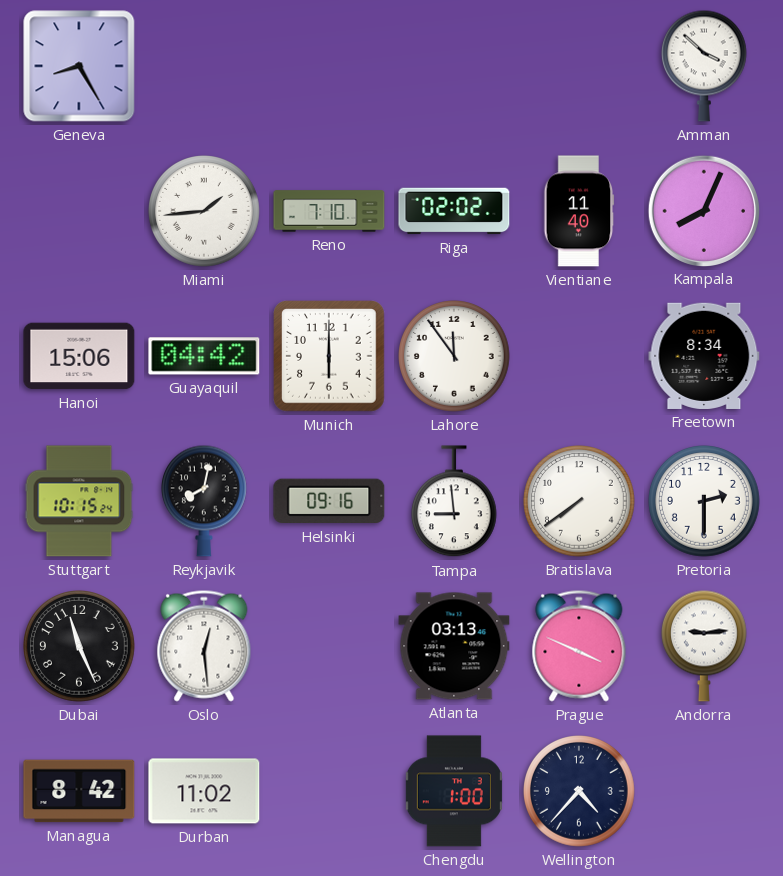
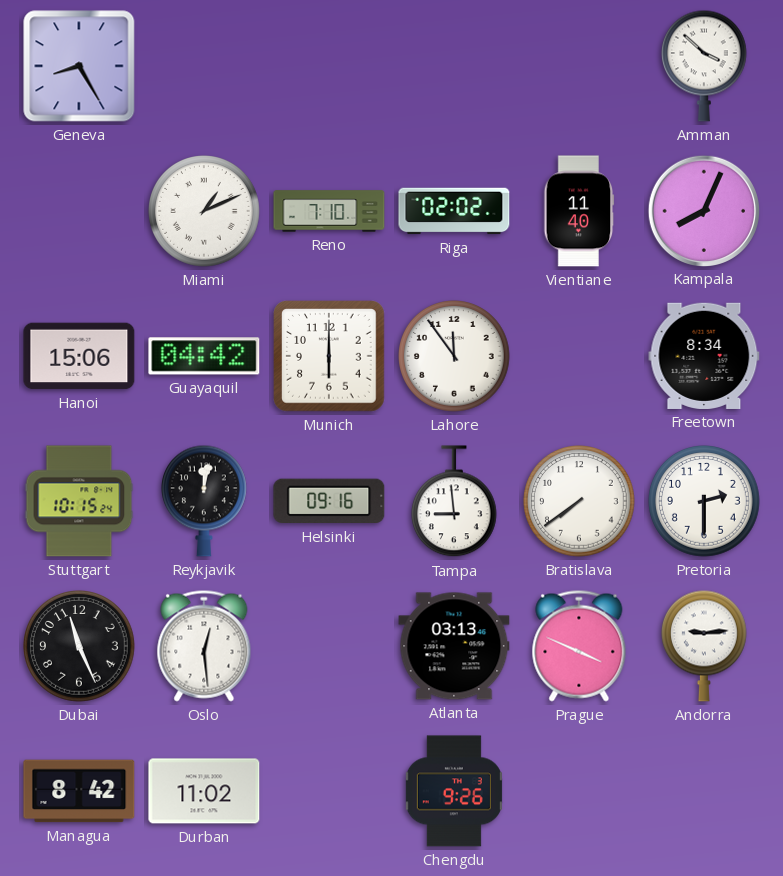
Miami: 1:44 -> 1:11
Reykjavik: 8:02 -> 12:02
Chengdu: 1:00 -> 9:26
Wellington: 4:37 -> none
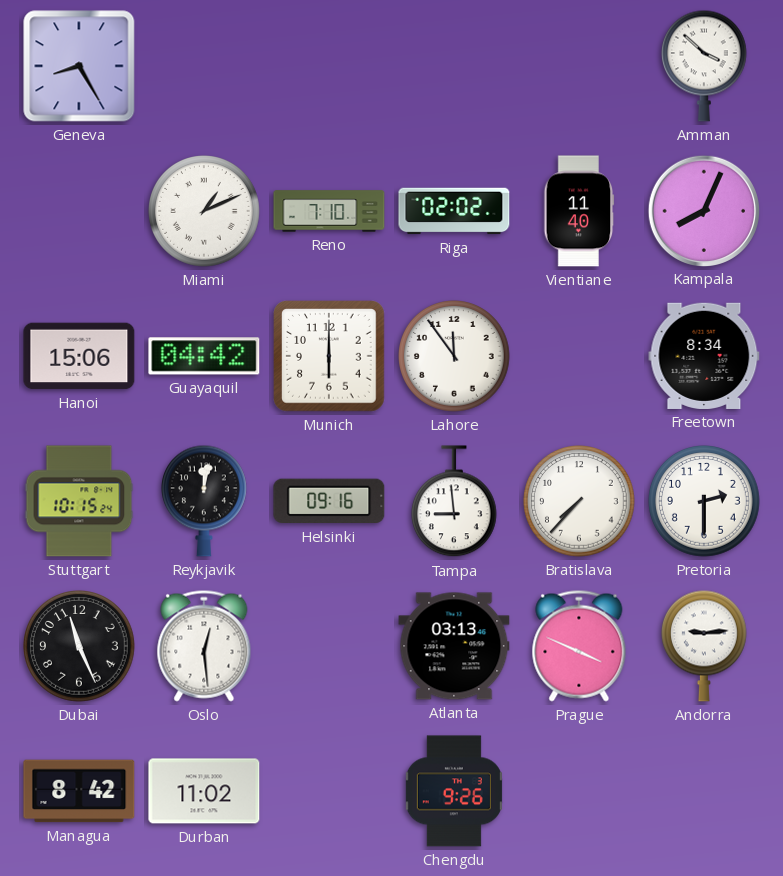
Bratislava: 7:39 -> 7:37
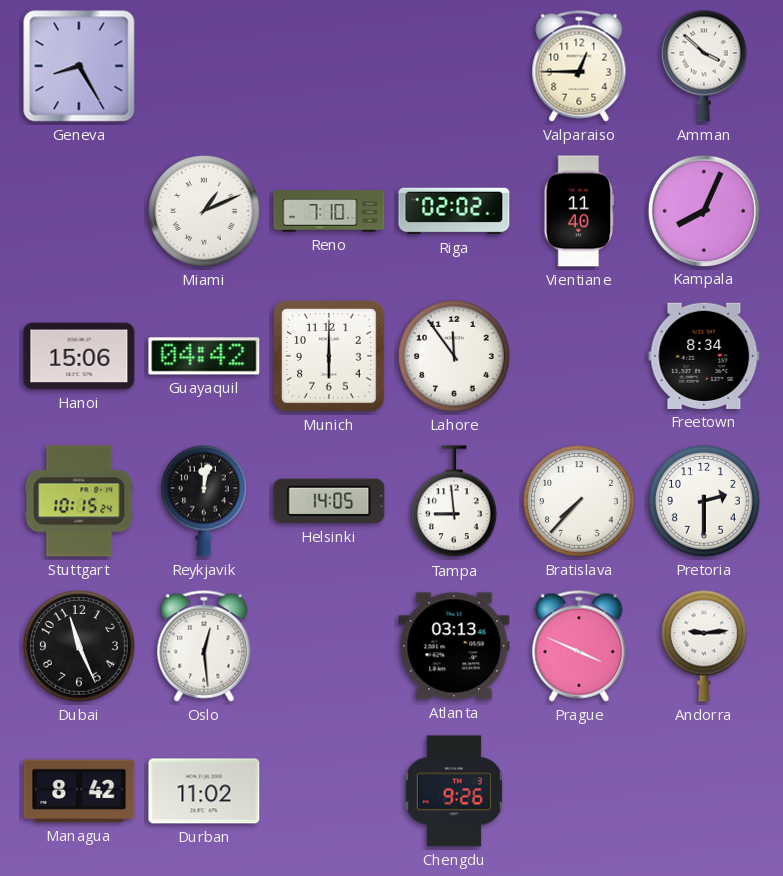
Valparaiso: none -> 12:45
Helsinki: 09:16 -> 14:05
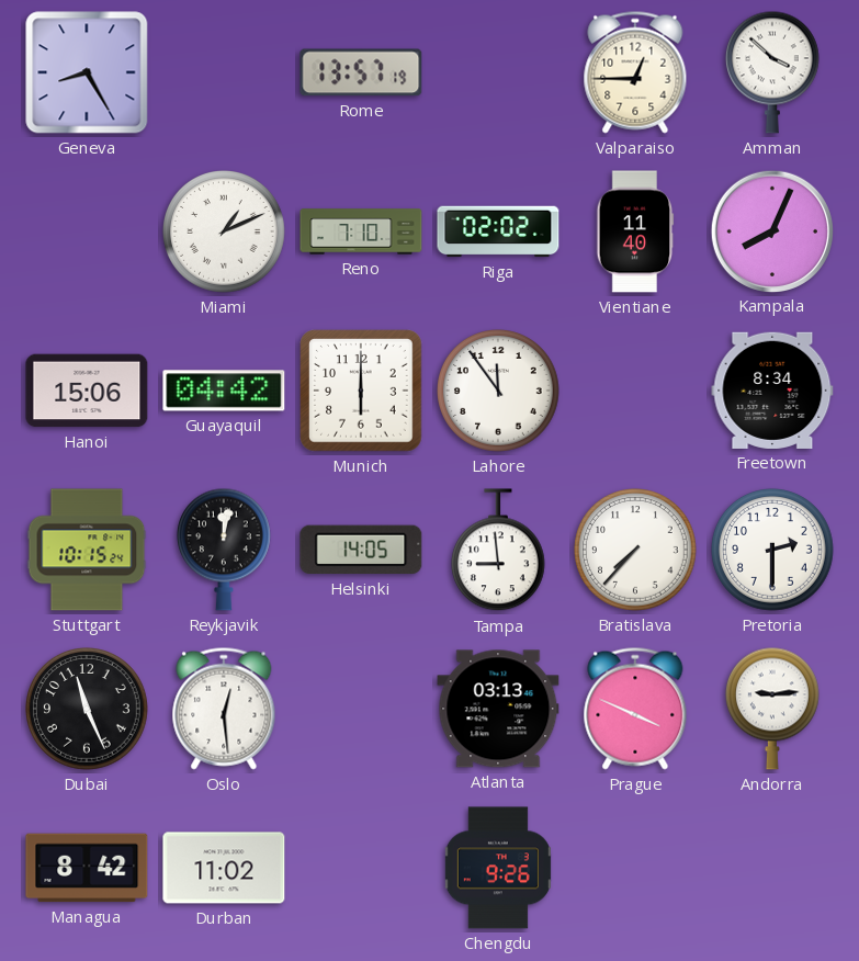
Rome: none -> 13:57
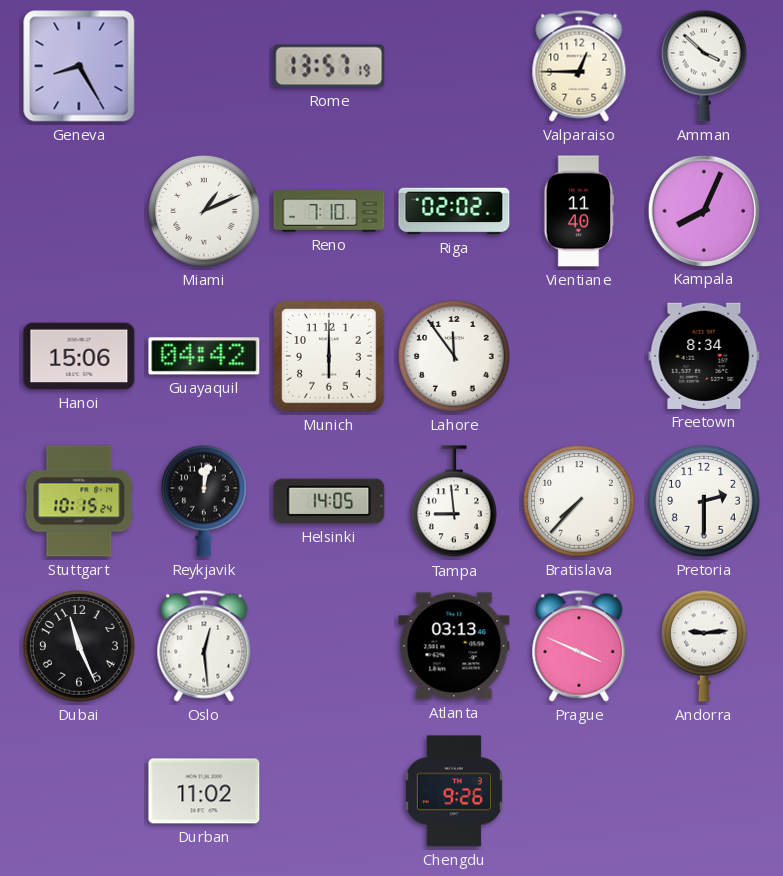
Managua: 8:42 -> none
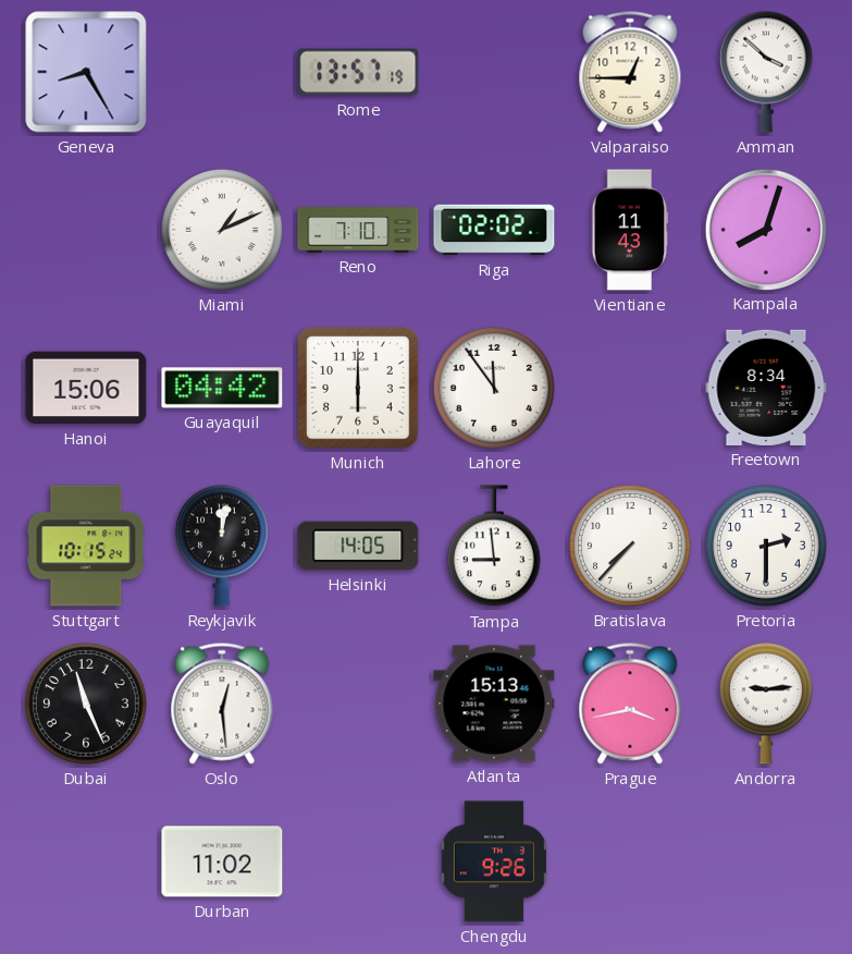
Vientiane: 11:40 -> 11:43
Kampala: 8:04 -> 8:03
Atlanta: 03:13 -> 15:13
Prague: 3:49 -> 3:43
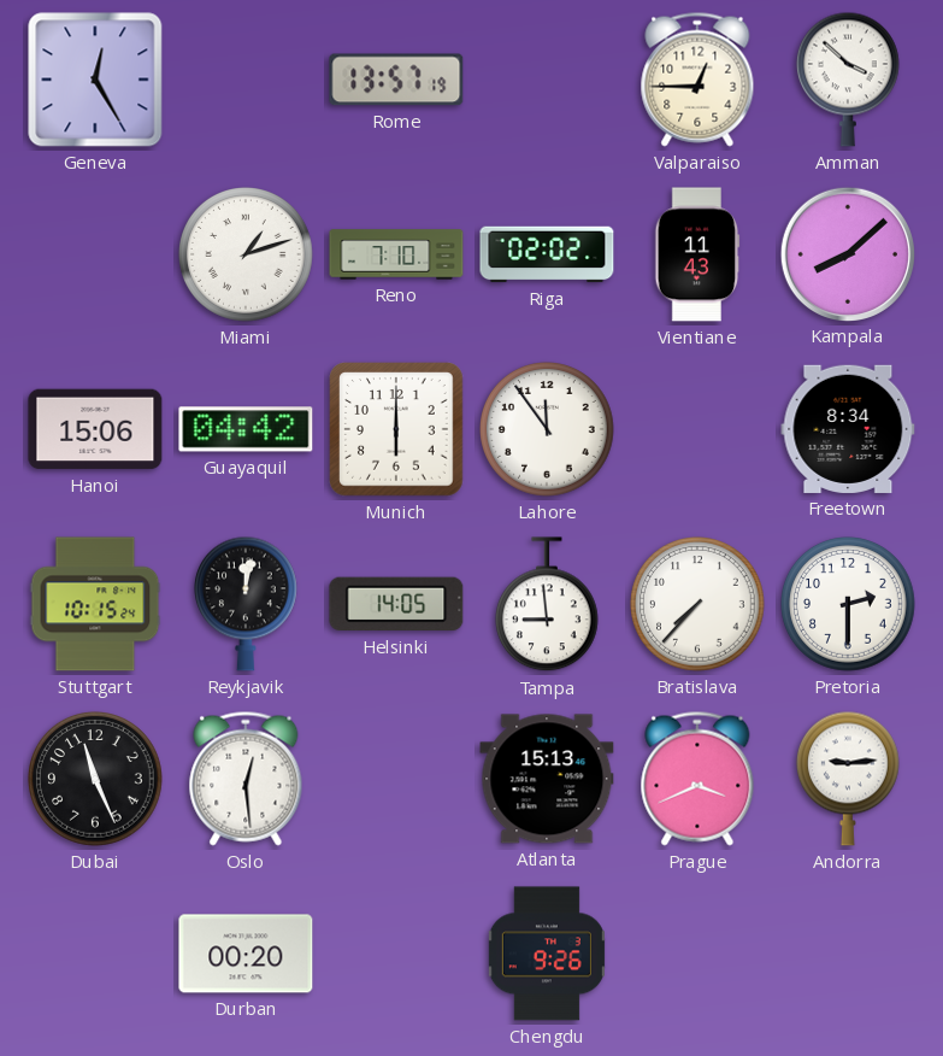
Geneva: 8:25 -> 12:25
Miami: 1:11 -> 1:12
Kampala: 8:03 -> 8:08
Prague: 3:43 -> 3:41
Durban: 11:02 -> 00:20
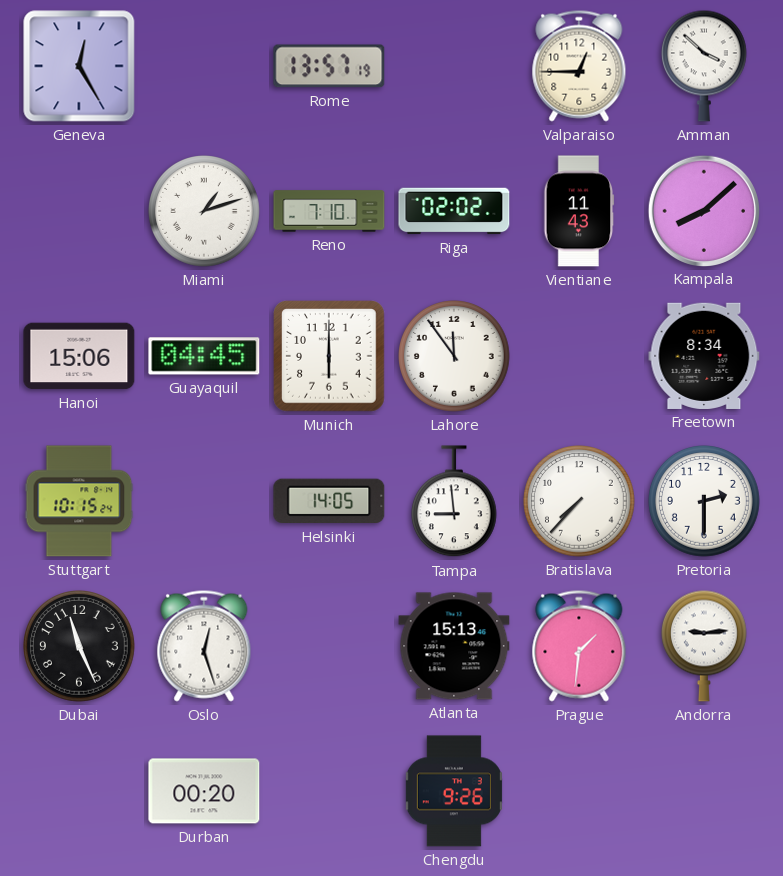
Guayaquil: 04:42 -> 04:45
Reykjavik: 12:02 -> none
Oslo: 12:29 -> 12:27
Prague: 3:41 -> 1:31
